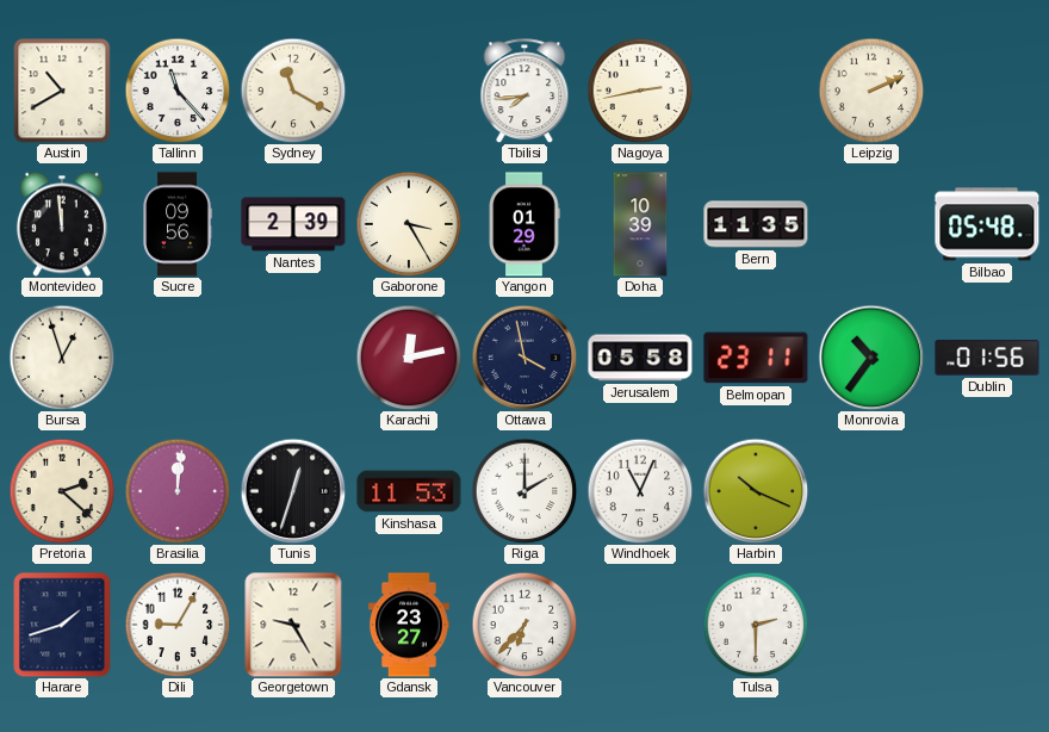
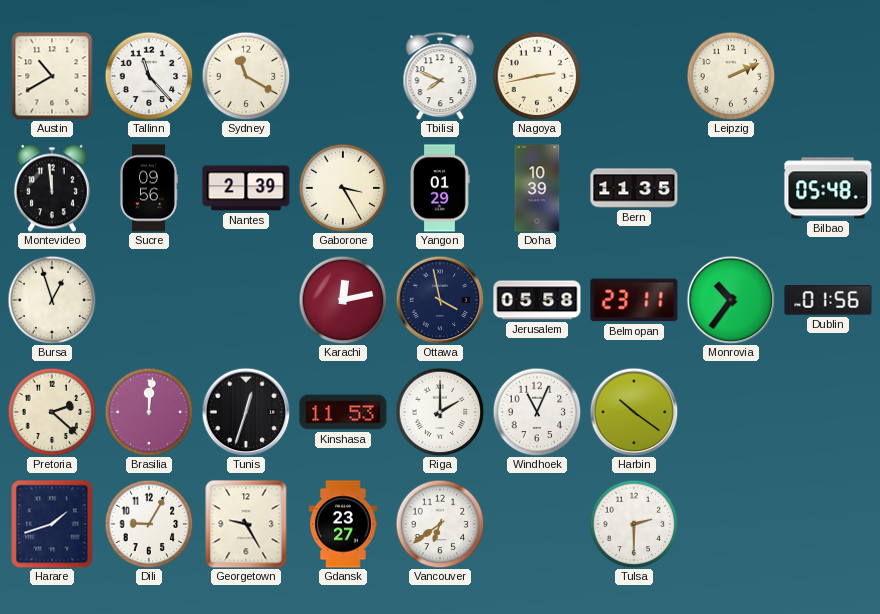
Tbilisi: 7:44 -> 7:49
Harbin: 10:19 -> 10:21
Vancouver: 6:37 -> 6:39
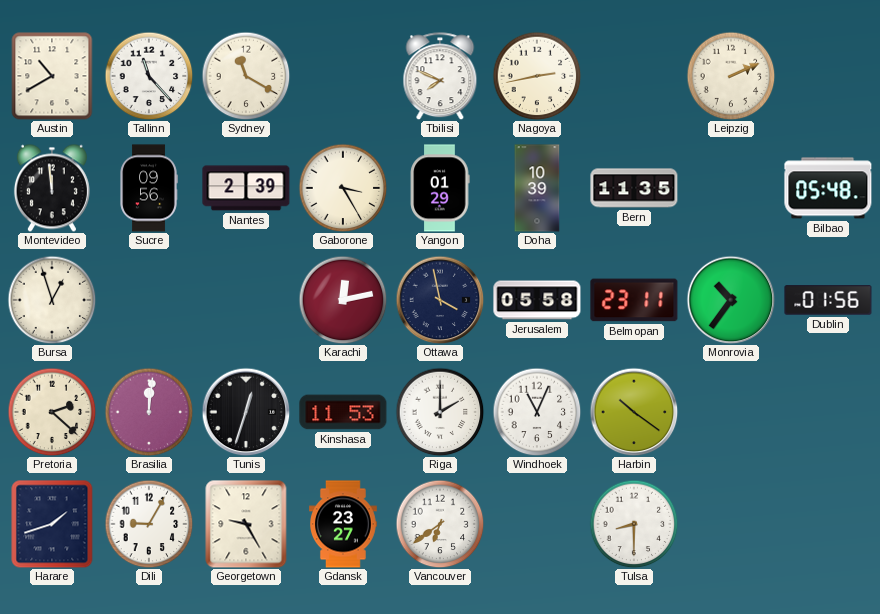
Tulsa: 2:30 -> 8:30
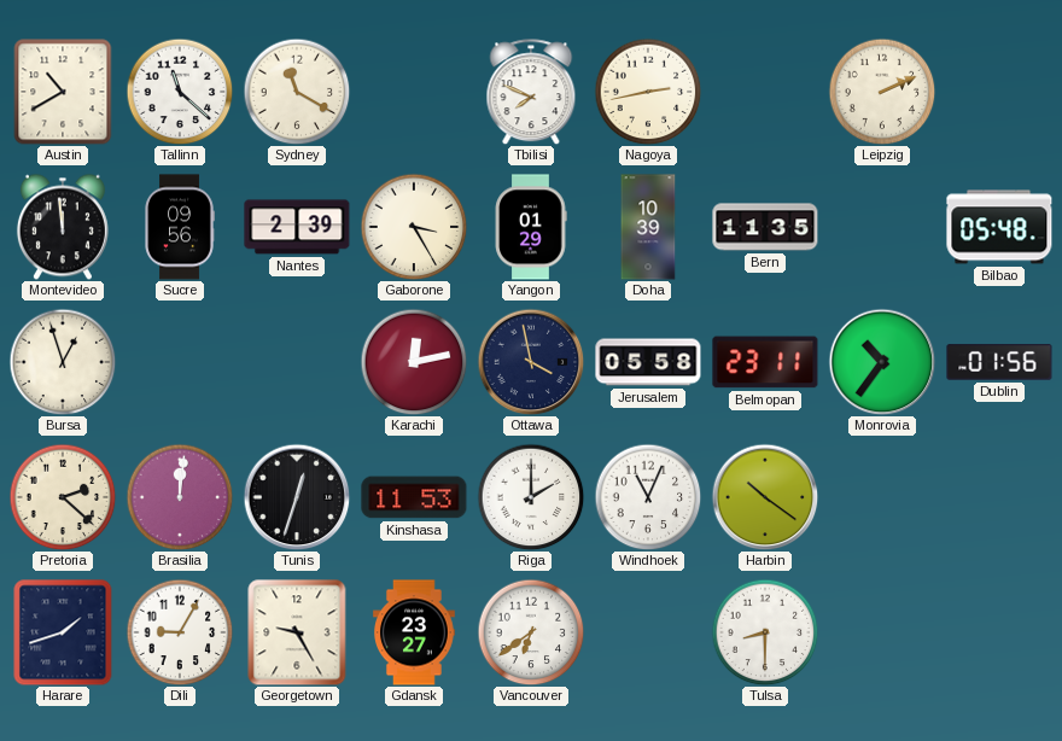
Tallinn: 11:23 -> 11:22
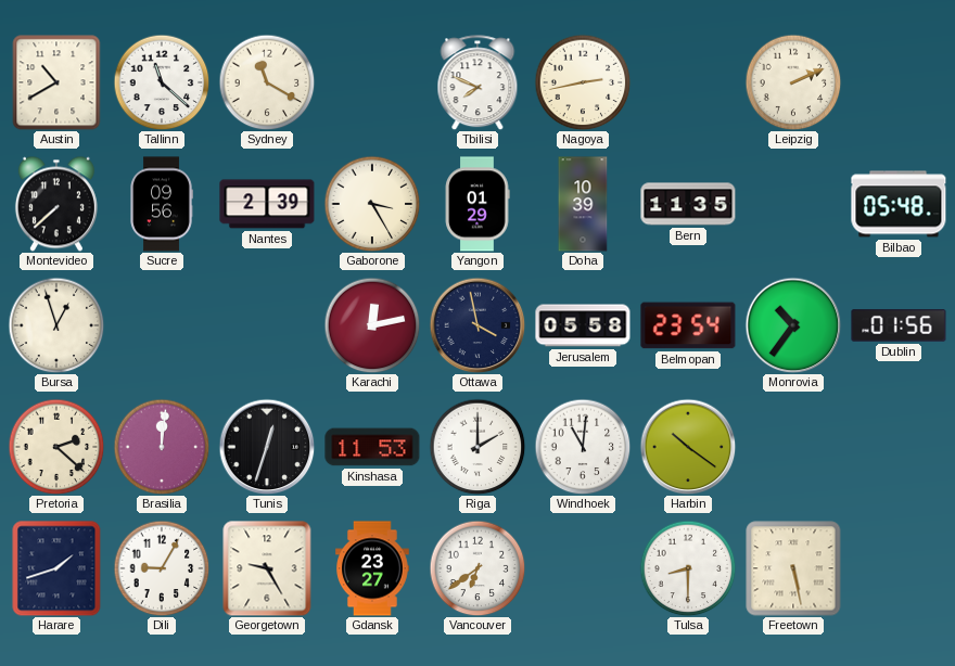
Montevideo: 11:59 -> 7:38
Belmopan: 23:11 -> 23:54
Windhoek: 11:04 -> 11:01
Freetown: none -> 5:28
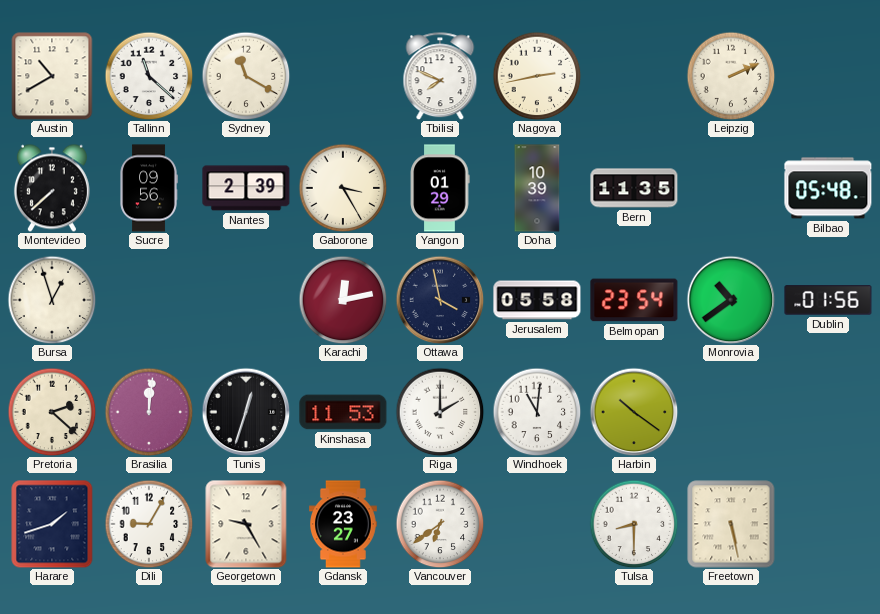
Monrovia: 10:36 -> 10:39
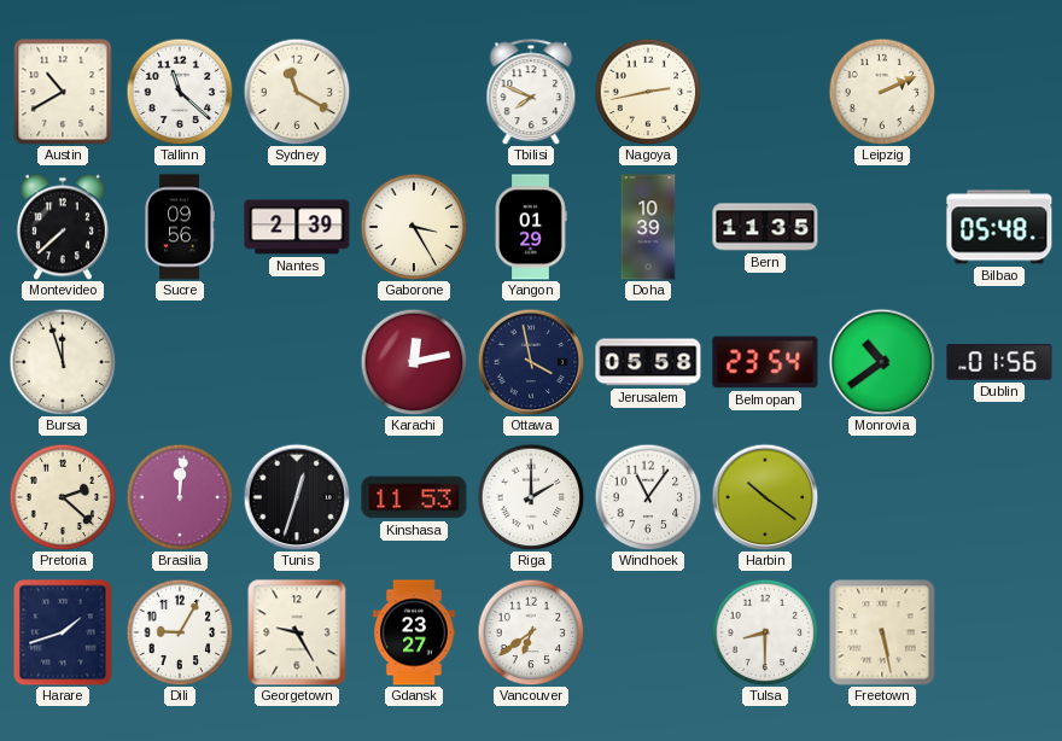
Bursa: 12:57 -> 11:57
Windhoek: 11:01 -> 11:06
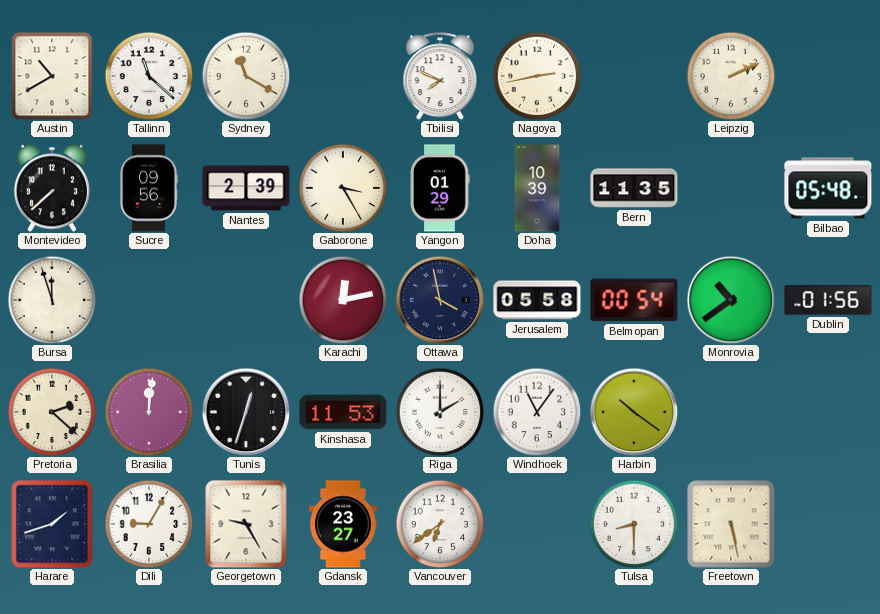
Belmopan: 23:54 -> 00:54
